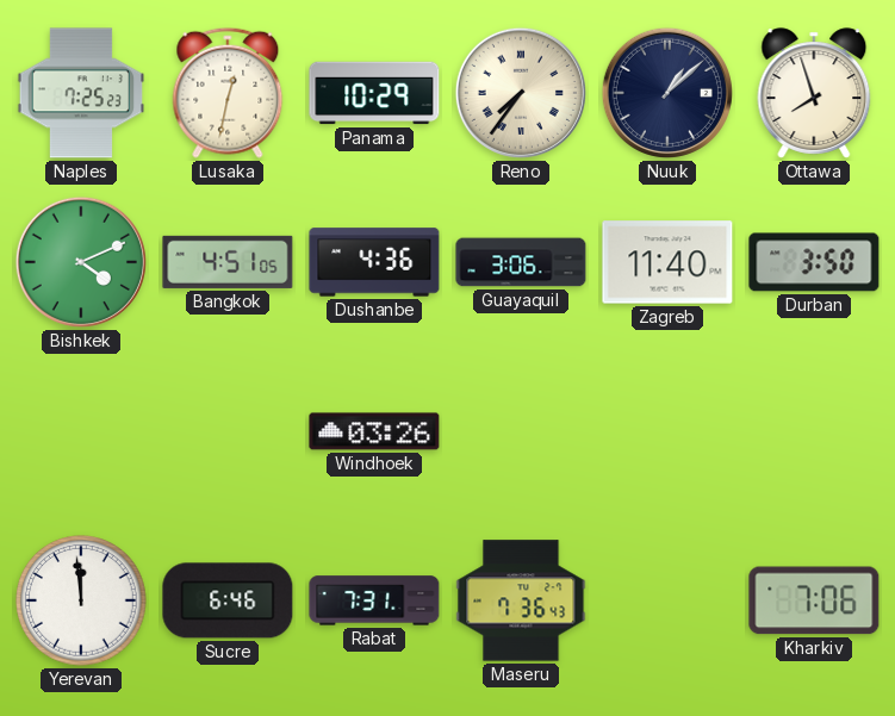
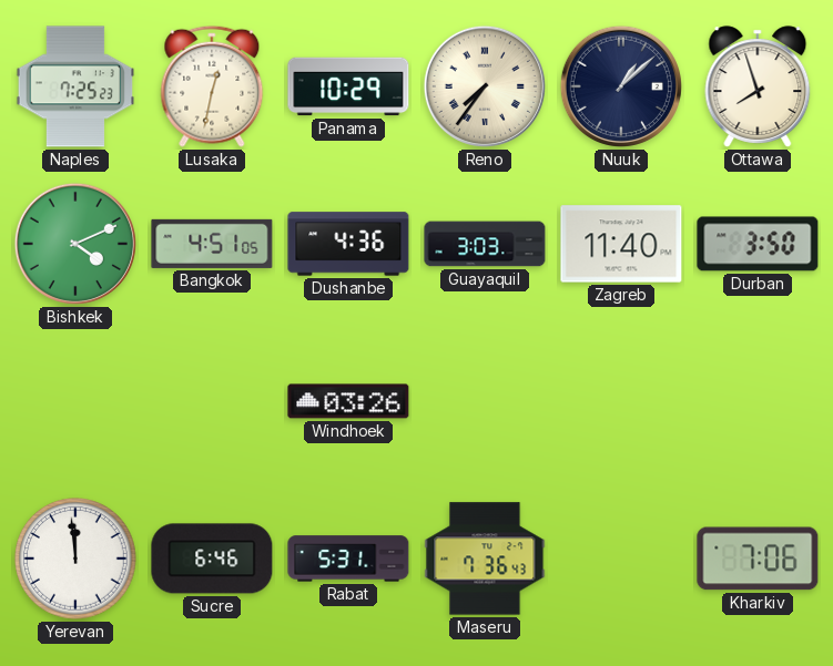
Guayaquil: 3:06 -> 3:03
Rabat: 7:31 -> 5:31
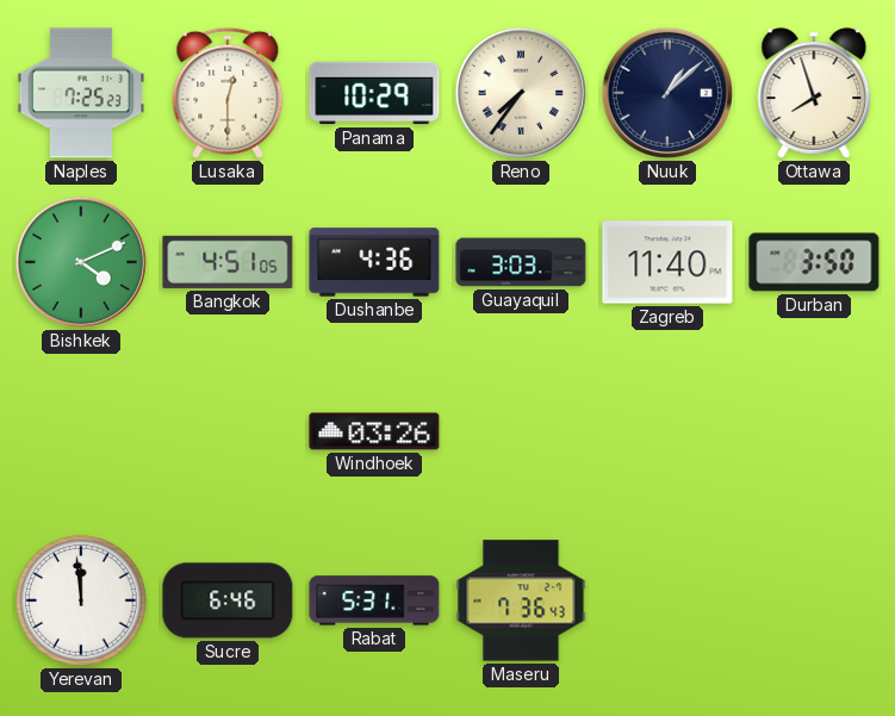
Lusaka: 12:32 -> 12:30
Kharkiv: 7:06 -> none
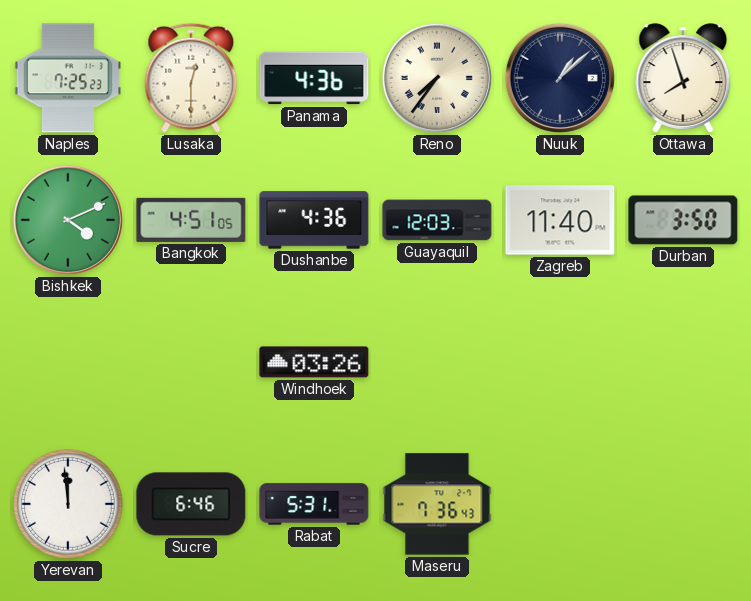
Panama: 10:29 -> 4:36
Guayaquil: 3:03 -> 12:03
